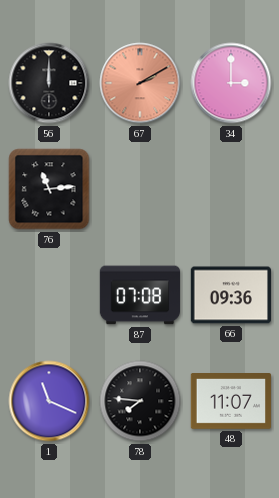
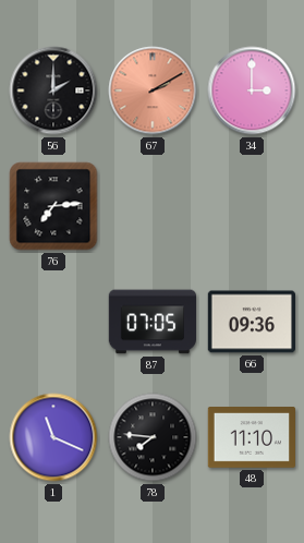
56: 12:00 -> 2:00
76: 11:14 -> 7:14
87: 07:08 -> 07:05
48: 11:07 -> 11:10
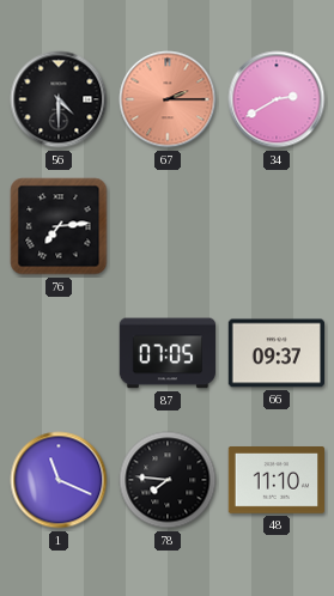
56: 2:00 -> 4:30
67: 2:10 -> 2:15
34: 3:00 -> 2:40
66: 09:36 -> 09:37
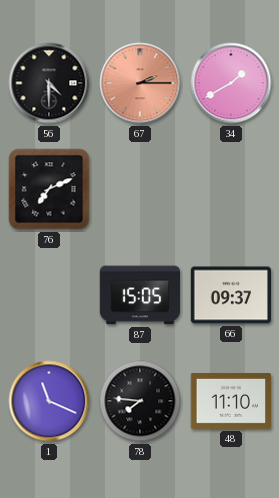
34: 2:40 -> 1:40
76: 7:14 -> 7:11
87: 07:05 -> 15:05
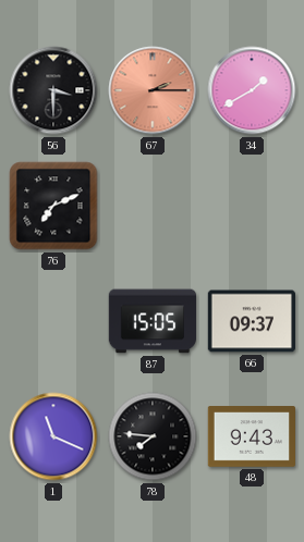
56: 4:30 -> 3:30
48: 11:10 -> 9:43
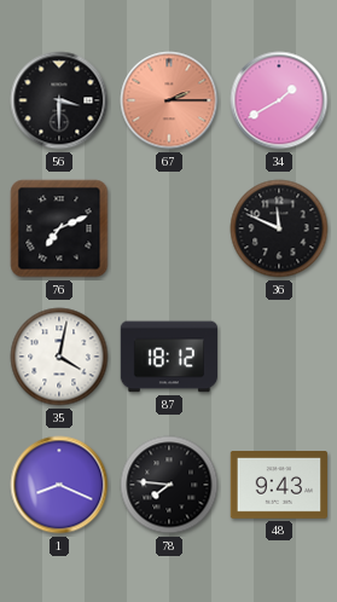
36: none -> 11:49
35: none -> 4:02
87: 15:05 -> 18:12
66: 09:37 -> none
1: 11:19 -> 8:19
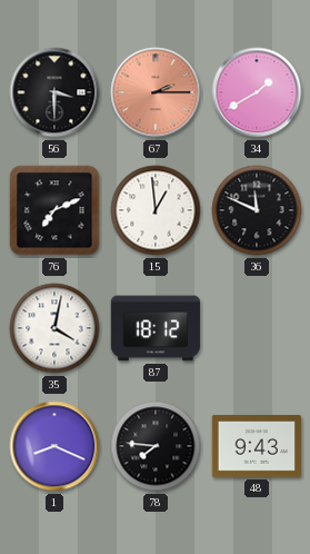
15: none -> 12:59
